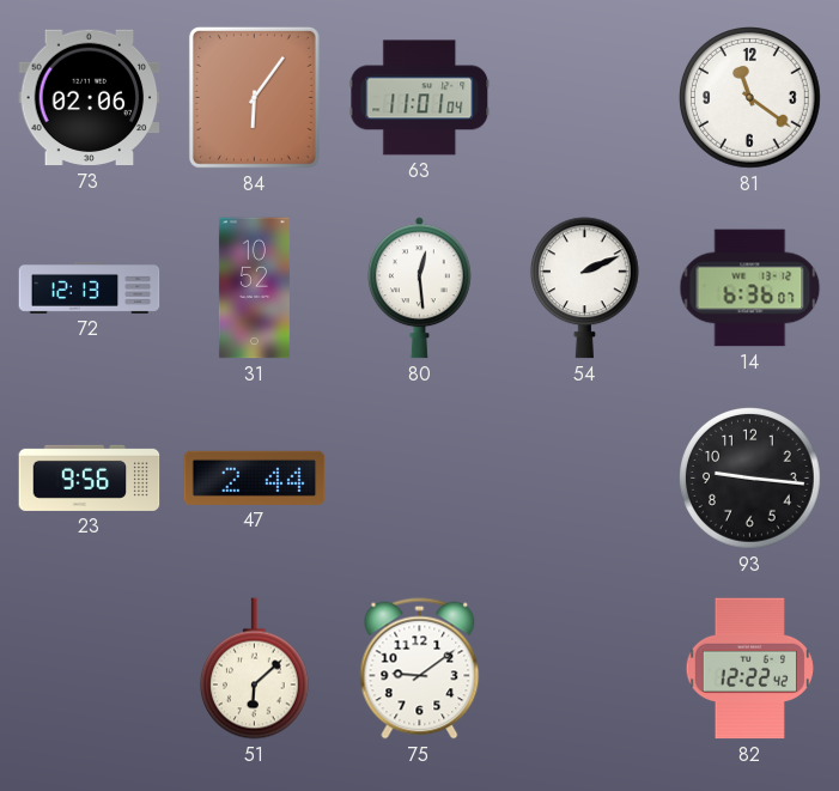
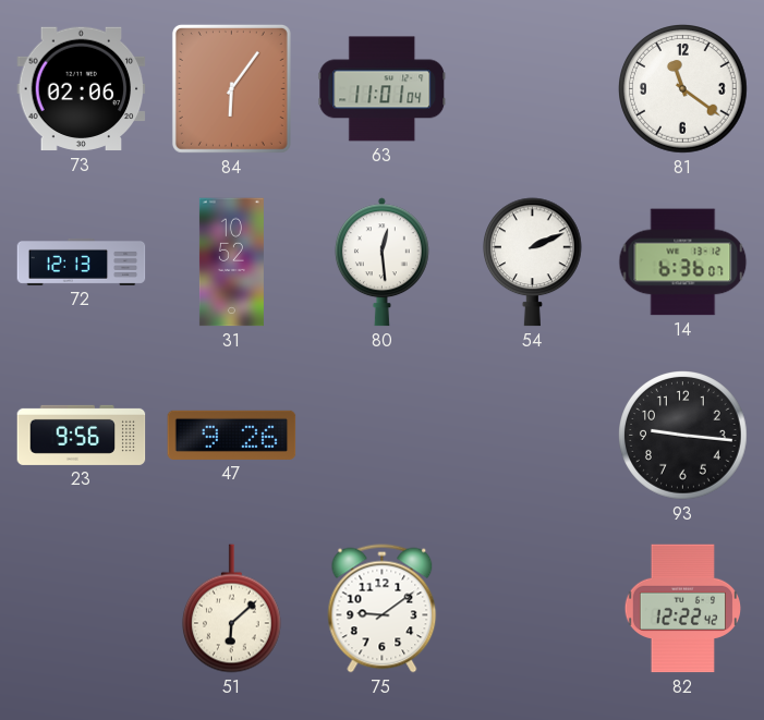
47: 2:44 -> 9:26
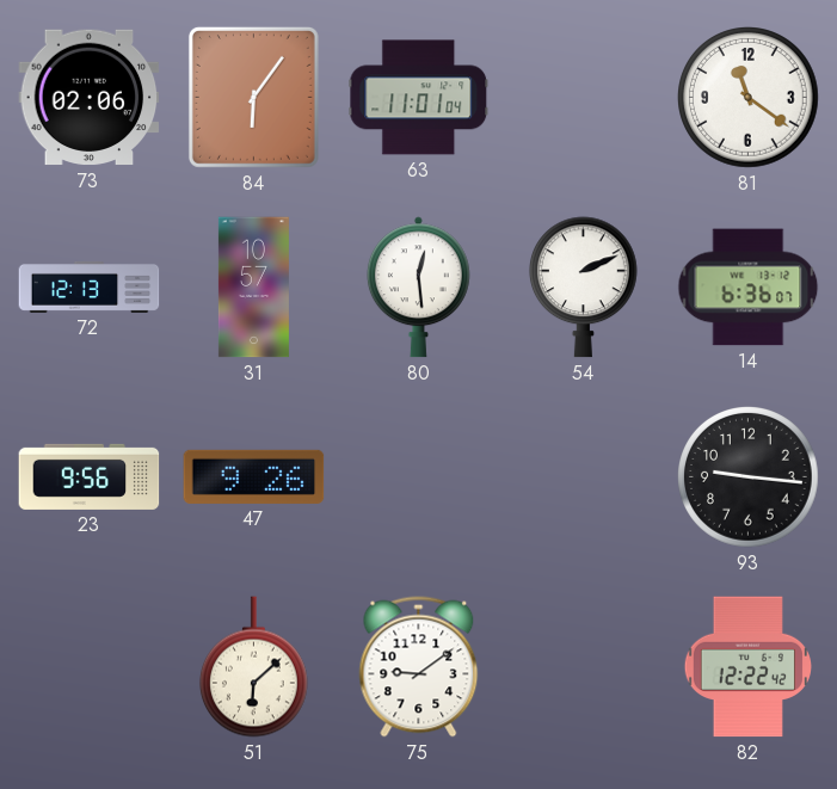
31: 10:52 -> 10:57
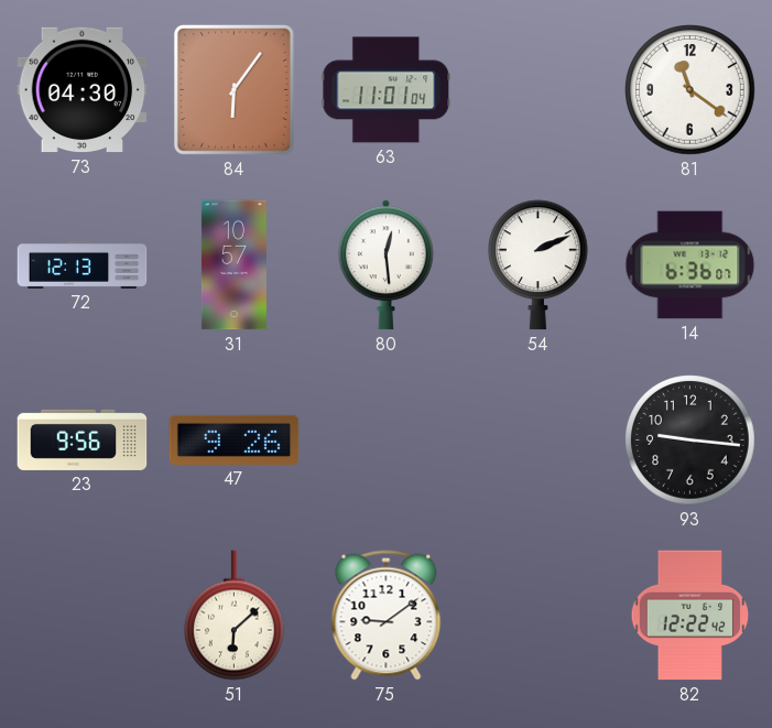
73: 02:06 -> 04:30
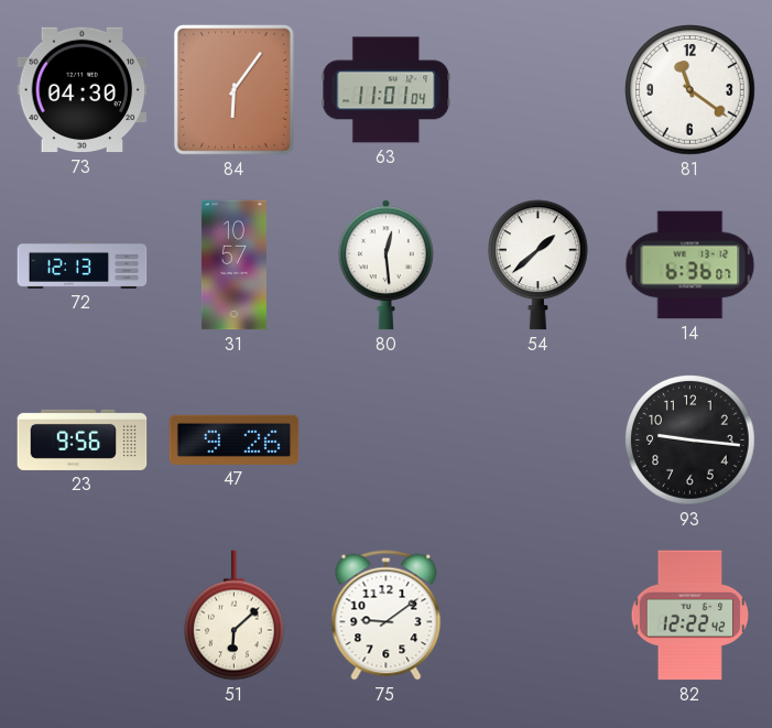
54: 2:11 -> 1:38
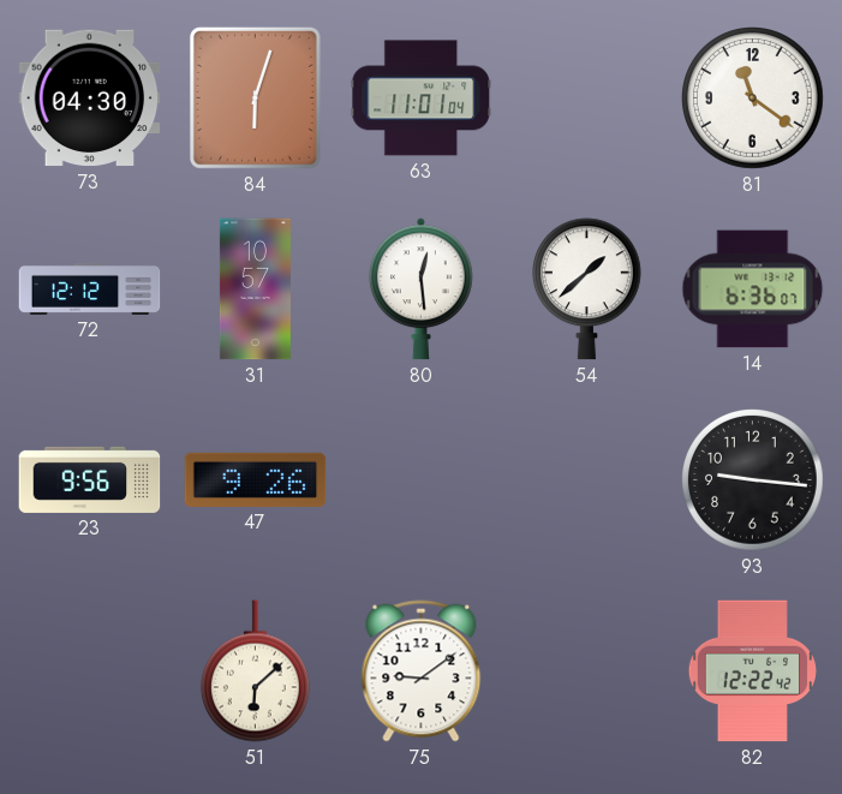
84: 6:06 -> 6:03
72: 12:13 -> 12:12
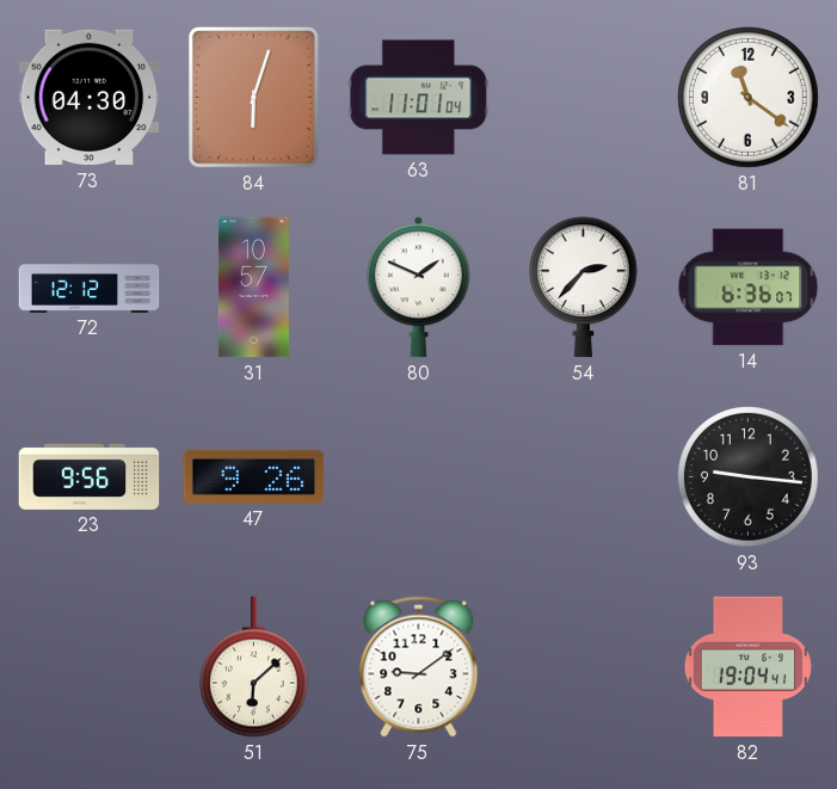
80: 12:29 -> 1:49
54: 1:38 -> 2:37
82: 12:22 -> 19:04
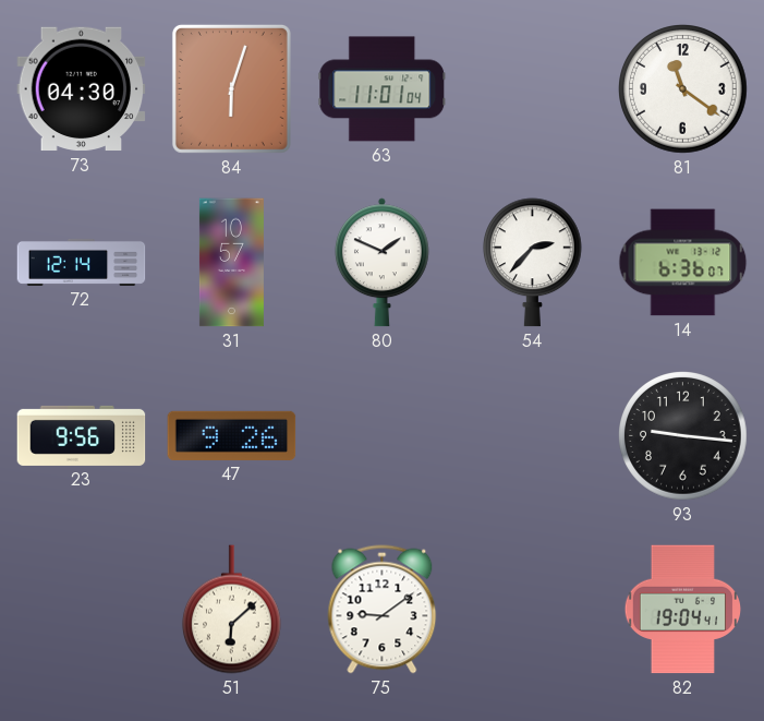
72: 12:12 -> 12:14
